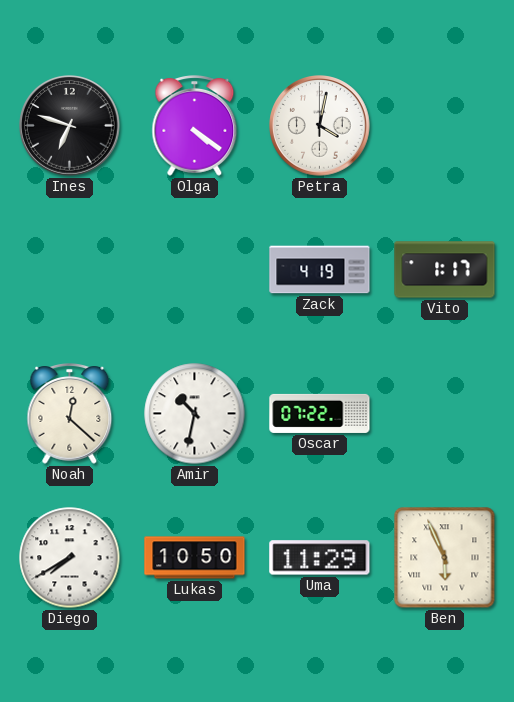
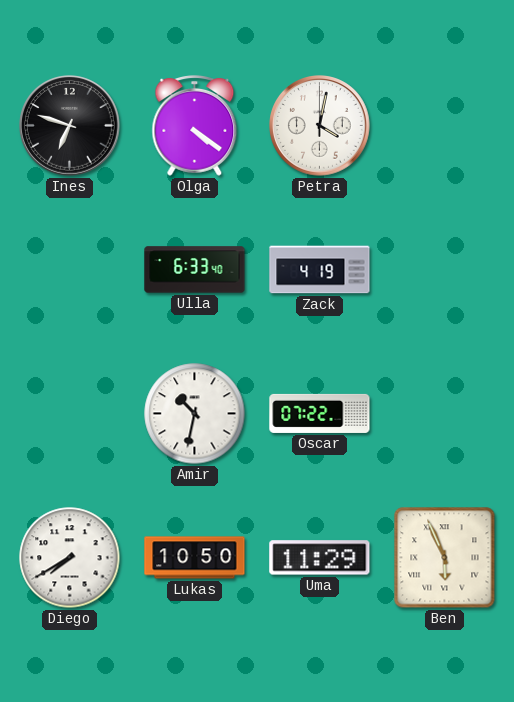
Ulla: none -> 6:33
Vito: 1:17 -> none
Noah: 12:22 -> none
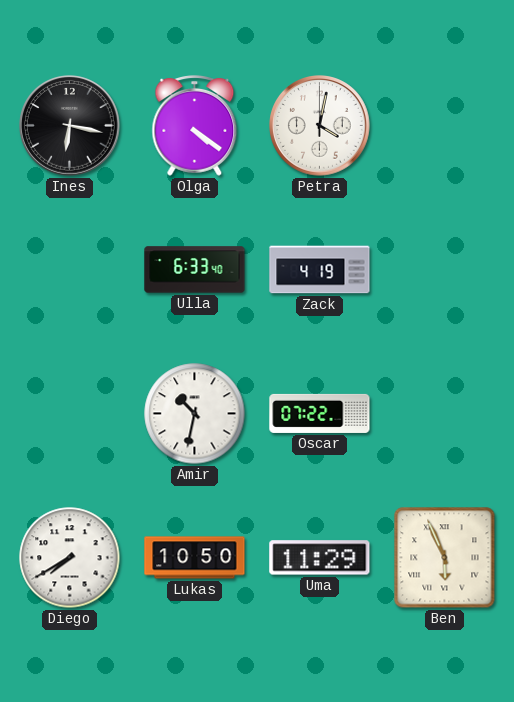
Ines: 6:48 -> 6:17
